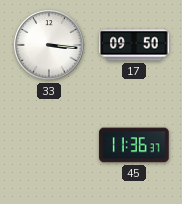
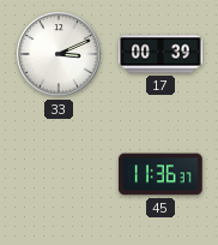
33: 3:16 -> 3:11
17: 09:50 -> 00:39
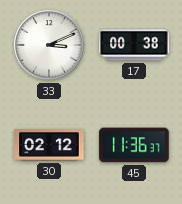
17: 00:39 -> 00:38
30: none -> 02:12
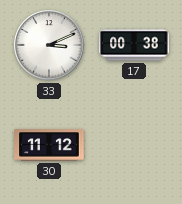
30: 02:12 -> 11:12
45: 11:36 -> none
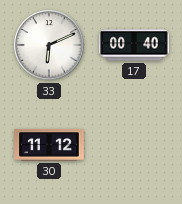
33: 3:11 -> 6:11
17: 00:38 -> 00:40
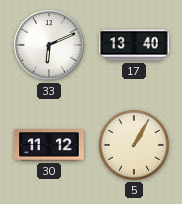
17: 00:40 -> 13:40
5: none -> 1:05
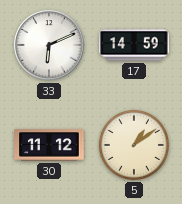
17: 13:40 -> 14:59
5: 1:05 -> 1:09
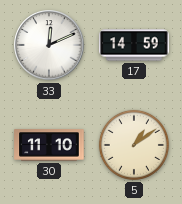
33: 6:11 -> 12:11
30: 11:12 -> 11:10
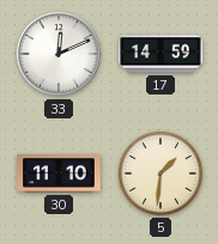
5: 1:09 -> 1:31
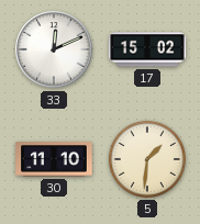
17: 14:59 -> 15:02
